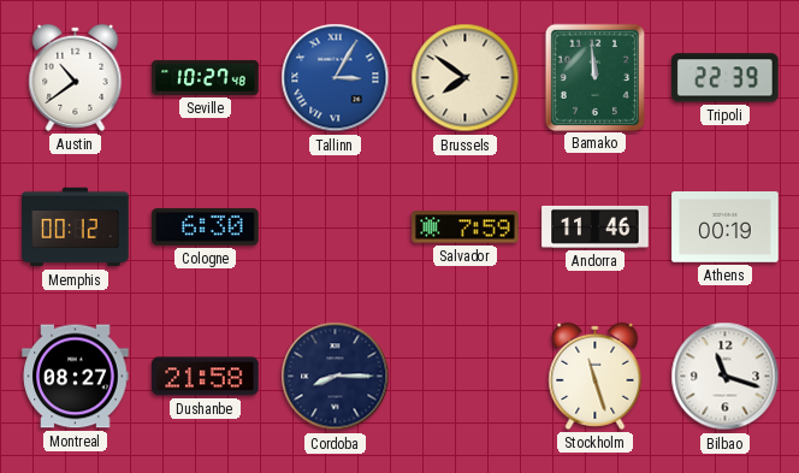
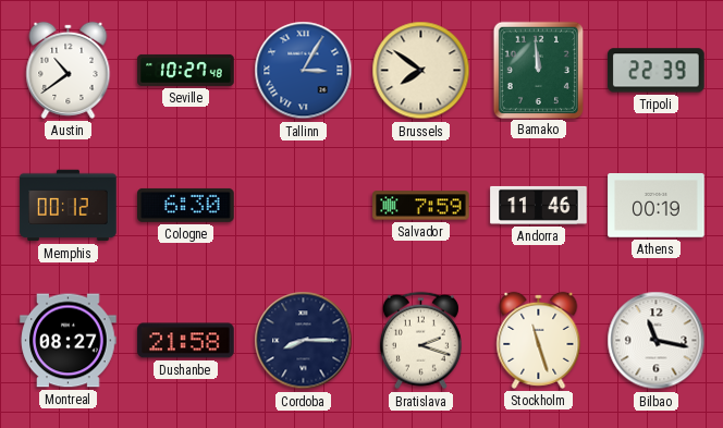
Bratislava: none -> 2:18
Bilbao: 11:18 -> 11:17
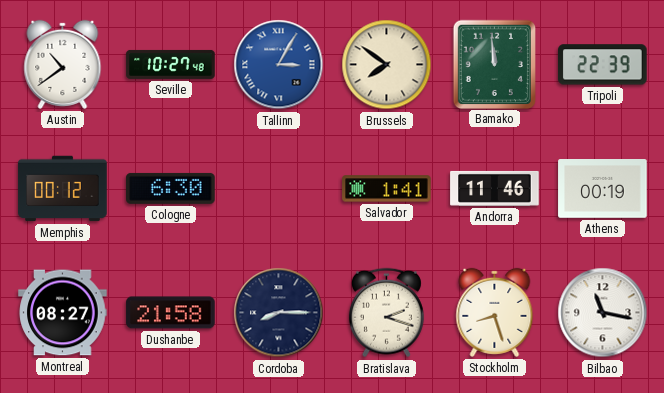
Salvador: 7:59 -> 1:41
Stockholm: 11:27 -> 8:27
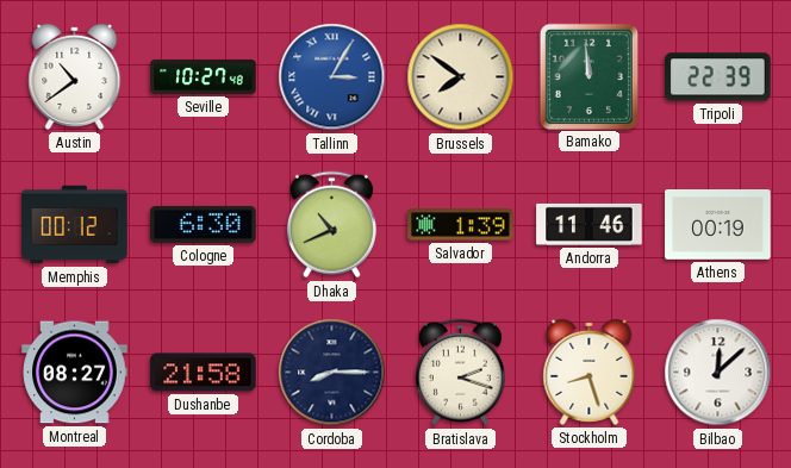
Dhaka: none -> 10:41
Salvador: 1:41 -> 1:39
Bilbao: 11:17 -> 12:08
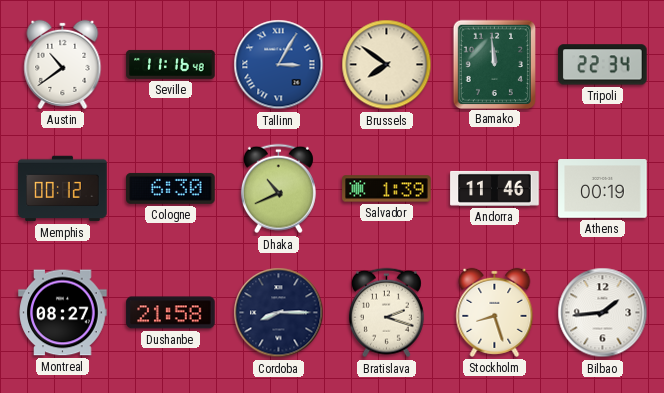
Seville: 10:27 -> 11:16
Tripoli: 22:39 -> 22:34
Bilbao: 12:08 -> 1:44
